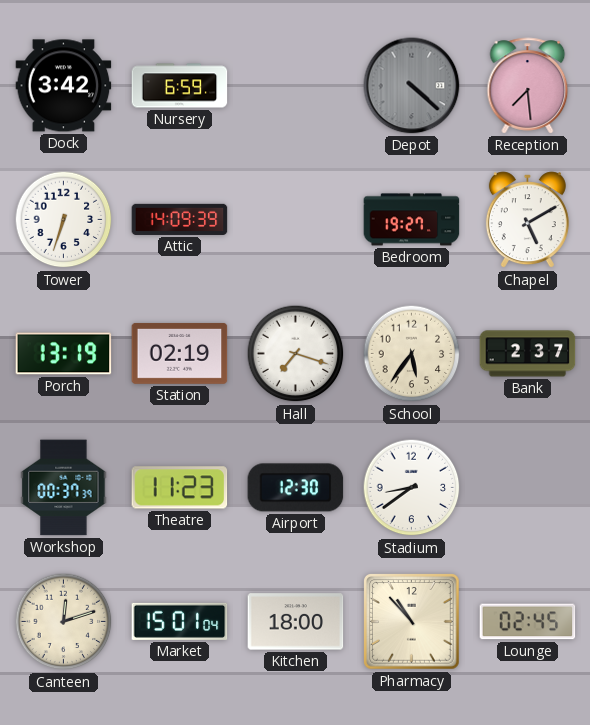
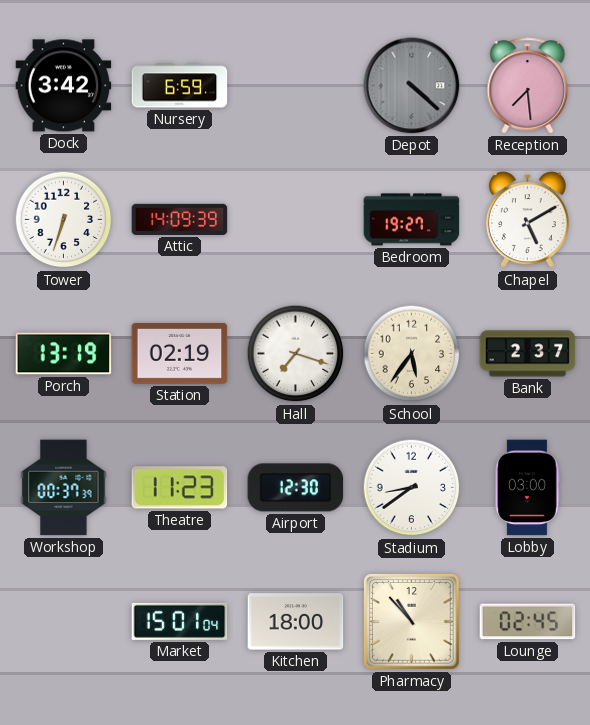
Lobby: none -> 03:00
Canteen: 12:12 -> none
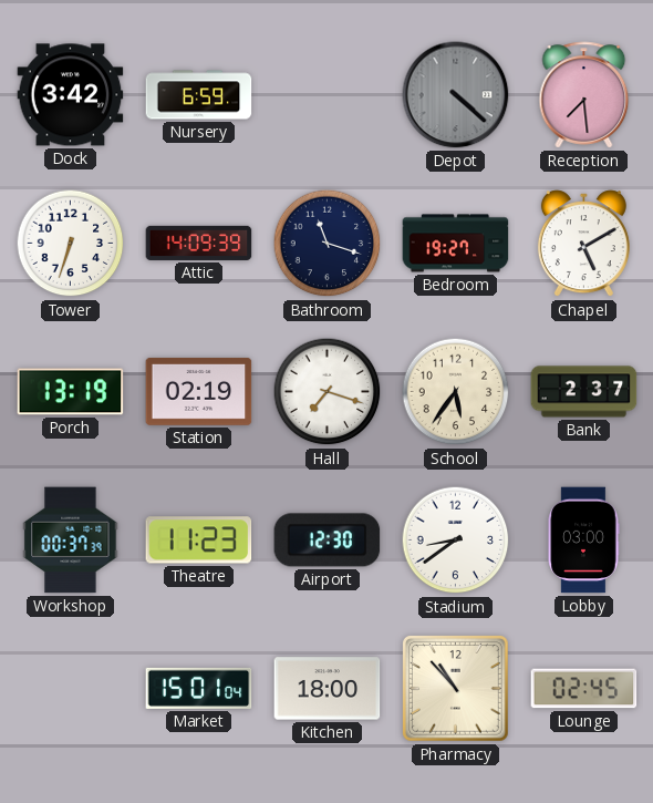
Bathroom: none -> 11:18
